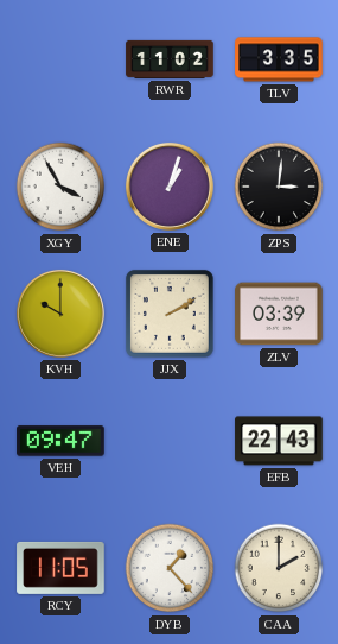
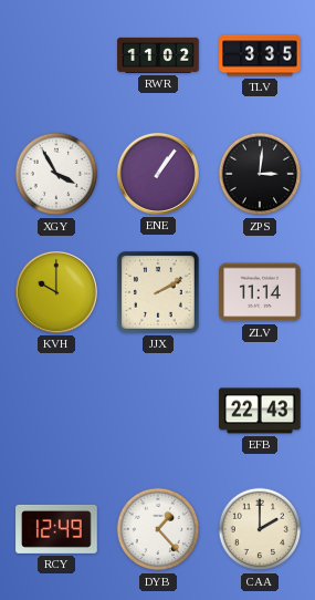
ENE: 1:03 -> 1:06
ZLV: 03:39 -> 11:14
VEH: 09:47 -> none
RCY: 11:05 -> 12:49
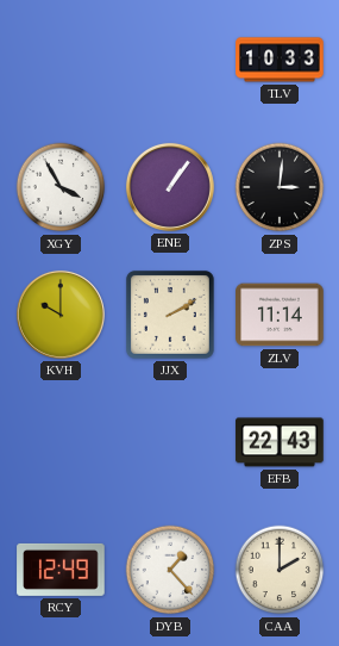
RWR: 11:02 -> none
TLV: 3:35 -> 10:33
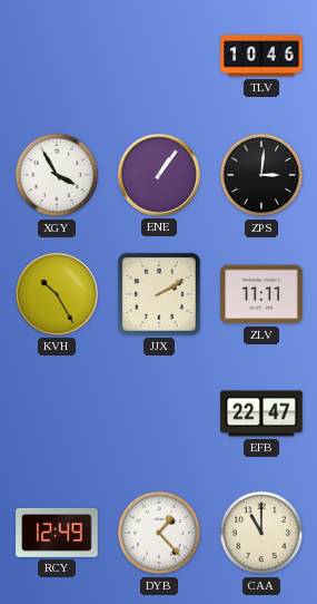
TLV: 10:33 -> 10:46
KVH: 10:00 -> 10:25
ZLV: 11:14 -> 11:11
EFB: 22:43 -> 22:47
CAA: 2:00 -> 11:00
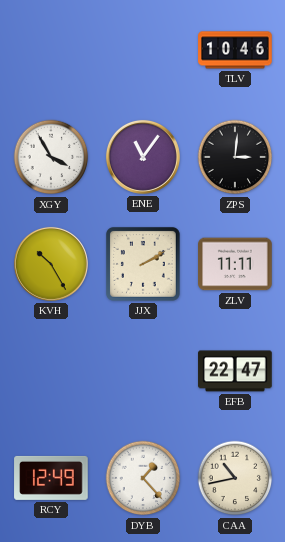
ENE: 1:06 -> 11:06
CAA: 11:00 -> 10:43
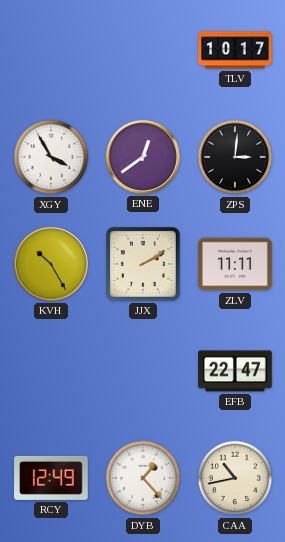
TLV: 10:46 -> 10:17
ENE: 11:06 -> 12:39
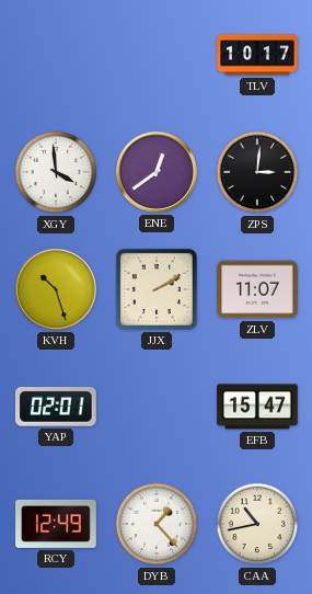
XGY: 3:55 -> 3:59
KVH: 10:25 -> 10:27
ZLV: 11:11 -> 11:07
YAP: none -> 02:01
EFB: 22:47 -> 15:47
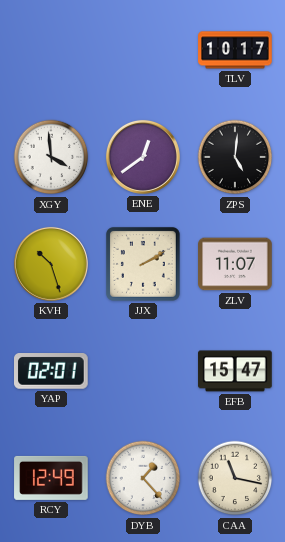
ZPS: 3:01 -> 5:01
CAA: 10:43 -> 11:17
